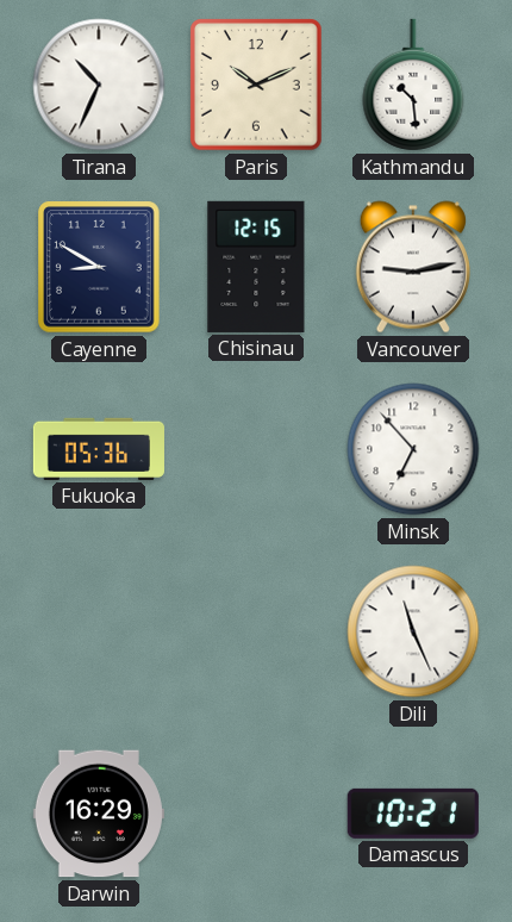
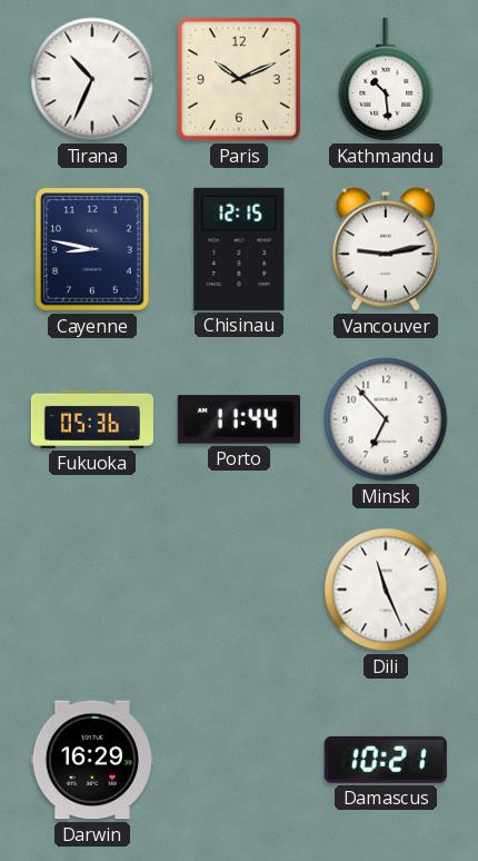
Cayenne: 8:50 -> 8:47
Porto: none -> 11:44
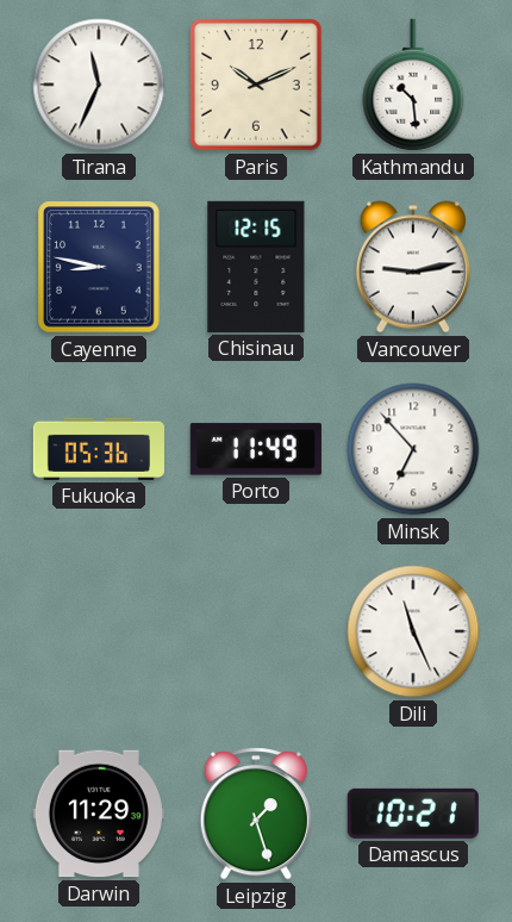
Tirana: 10:34 -> 11:34
Porto: 11:44 -> 11:49
Darwin: 16:29 -> 11:29
Leipzig: none -> 1:27
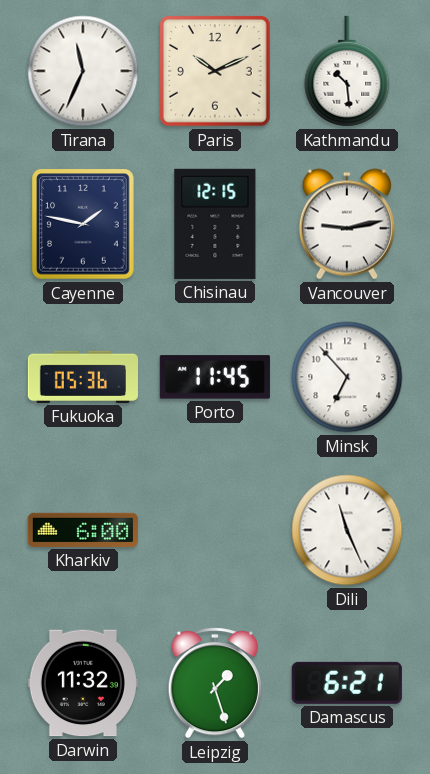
Cayenne: 8:47 -> 1:47
Porto: 11:49 -> 11:45
Kharkiv: none -> 6:00
Darwin: 11:29 -> 11:32
Damascus: 10:21 -> 6:21
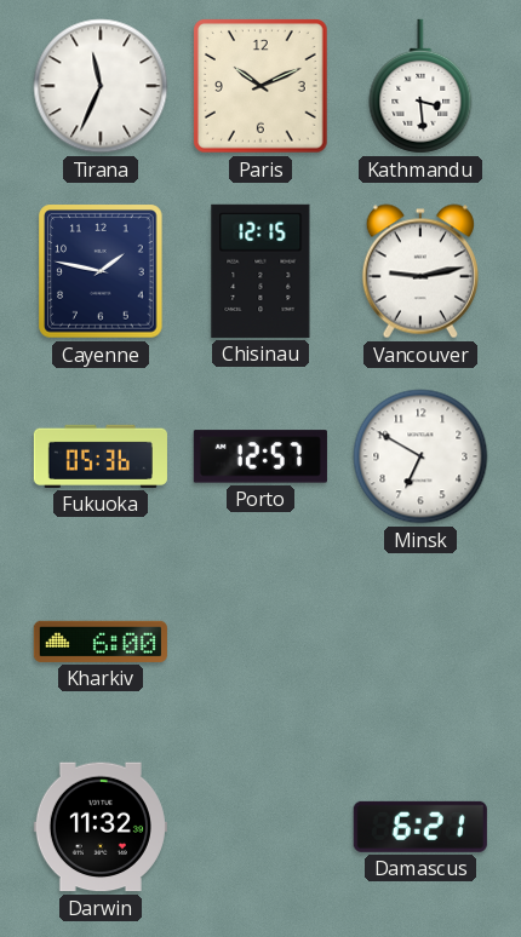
Kathmandu: 10:29 -> 3:29
Porto: 11:45 -> 12:57
Minsk: 6:53 -> 6:50
Dili: 11:26 -> none
Leipzig: 1:27 -> none
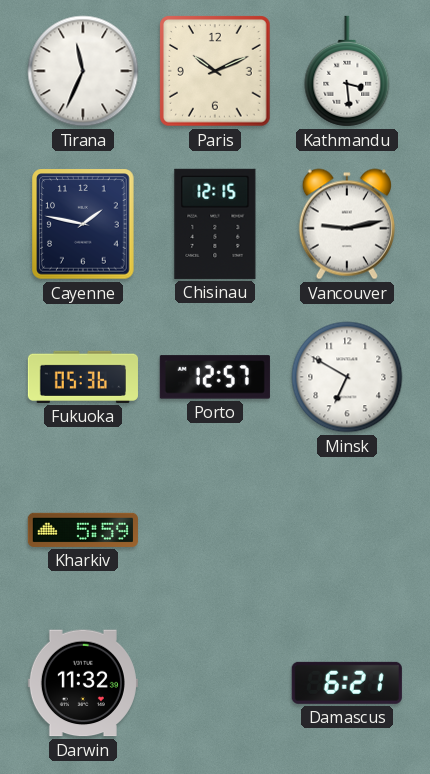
Kharkiv: 6:00 -> 5:59
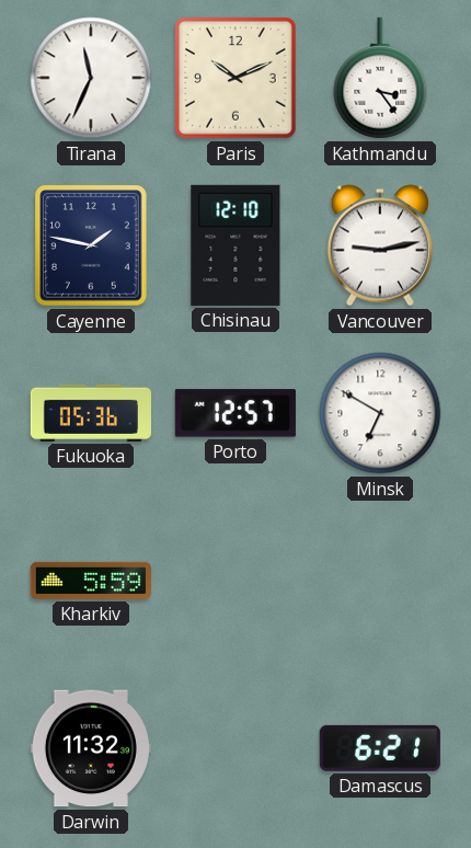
Kathmandu: 3:29 -> 3:24
Chisinau: 12:15 -> 12:10
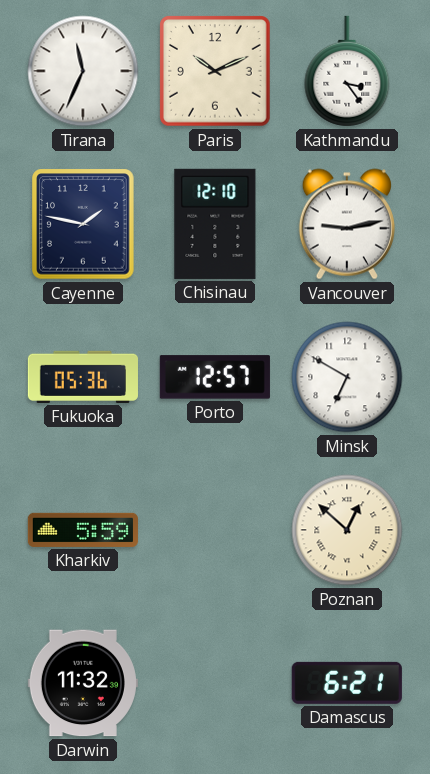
Poznan: none -> 12:52
